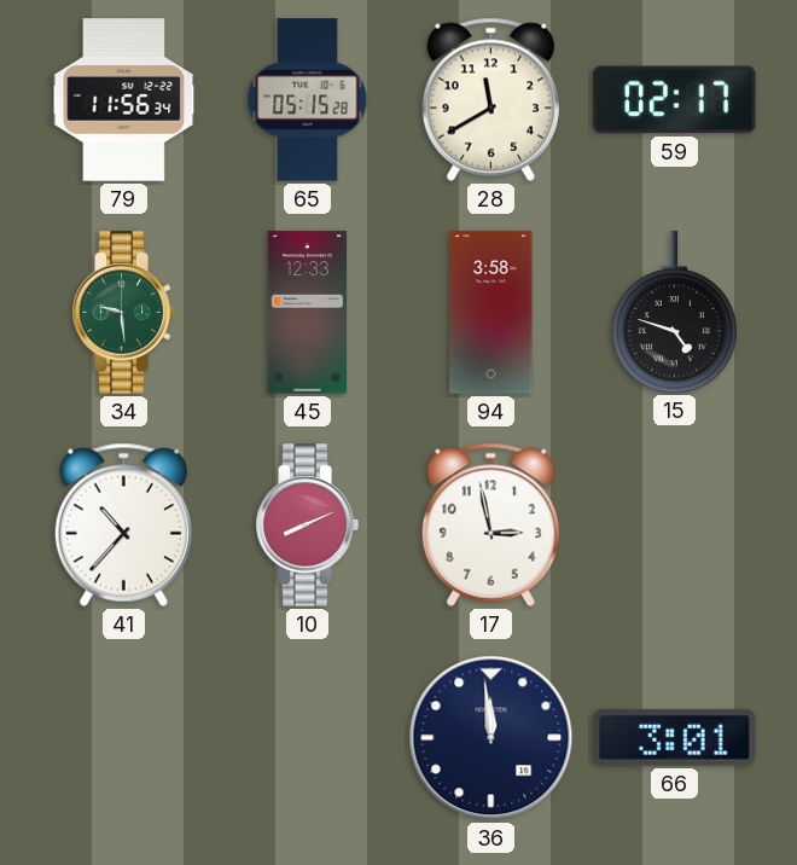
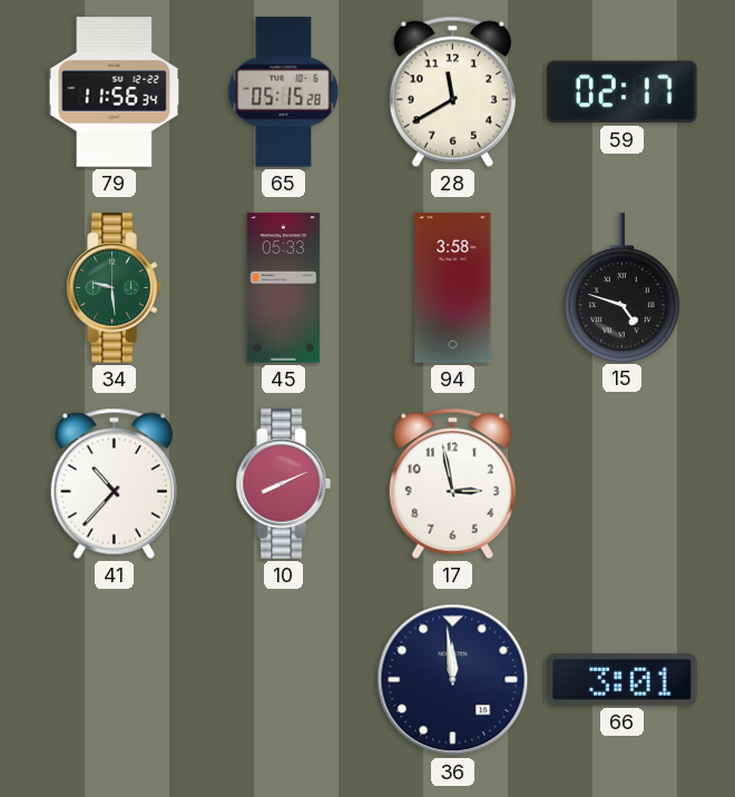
45: 12:33 -> 05:33
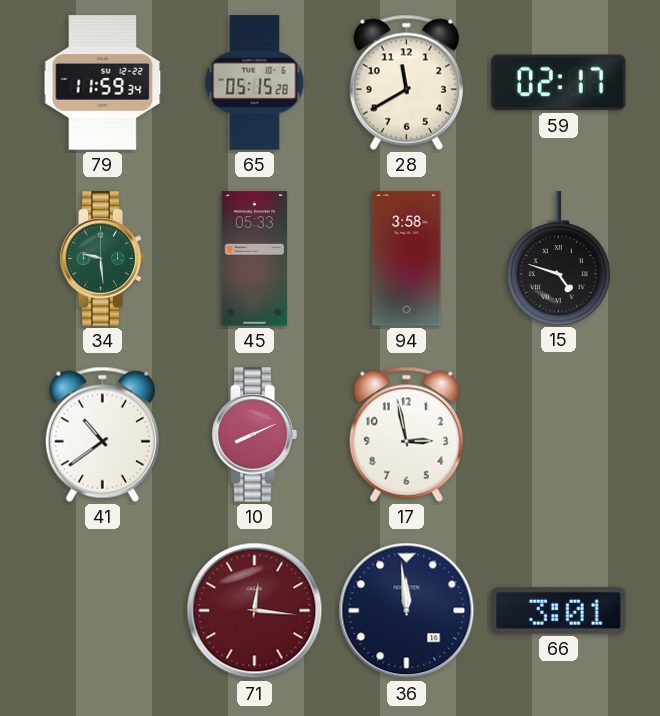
79: 11:56 -> 11:59
41: 10:37 -> 10:39
71: none -> 12:16
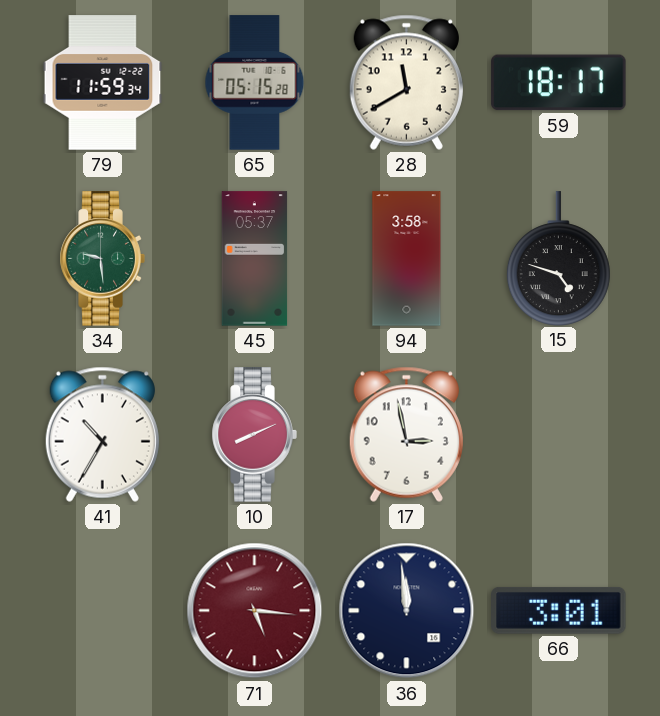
59: 02:17 -> 18:17
45: 05:33 -> 05:37
41: 10:39 -> 10:35
71: 12:16 -> 5:16
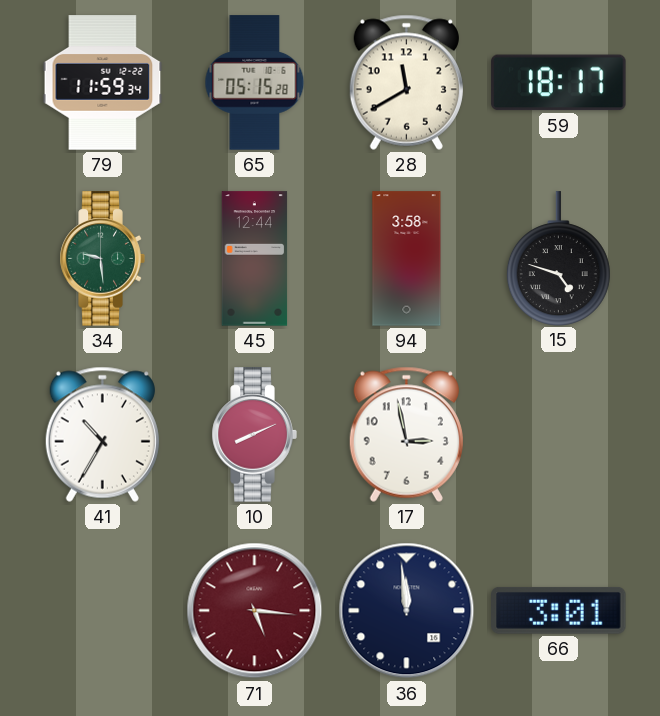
45: 05:37 -> 12:44
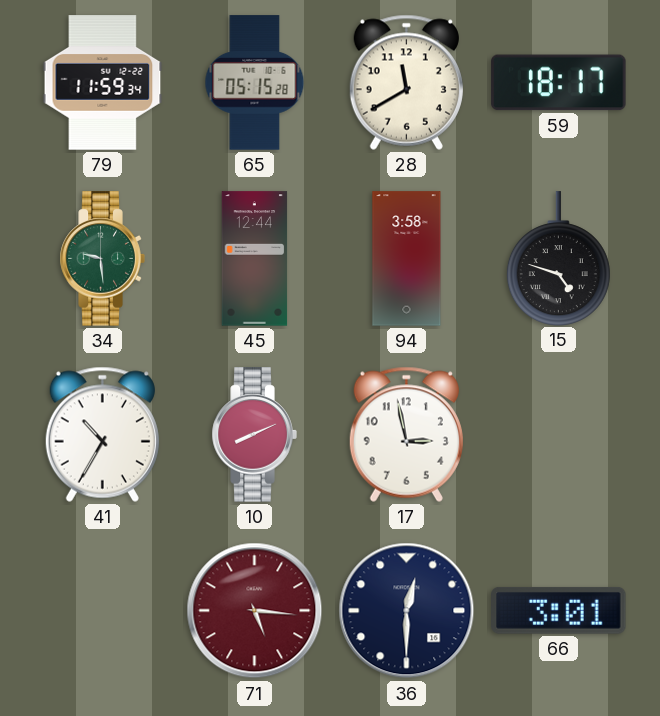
36: 11:59 -> 12:30
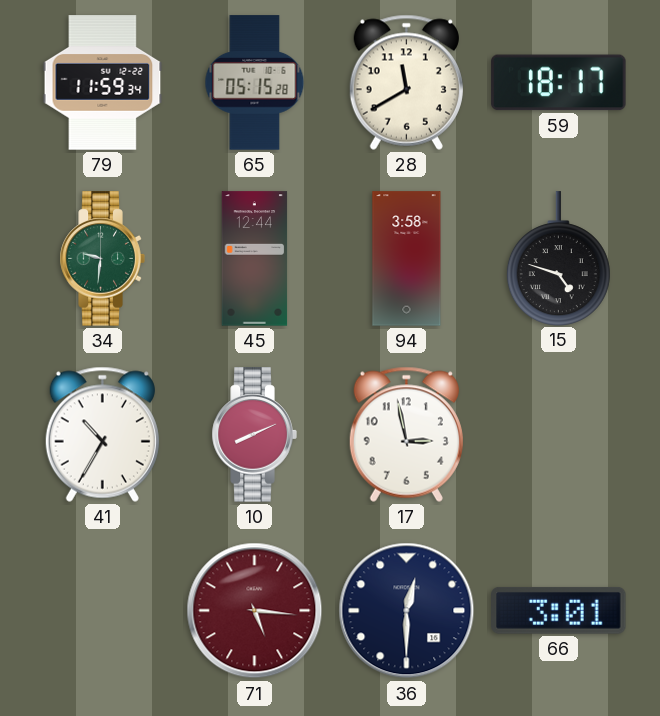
34: 9:29 -> 9:31
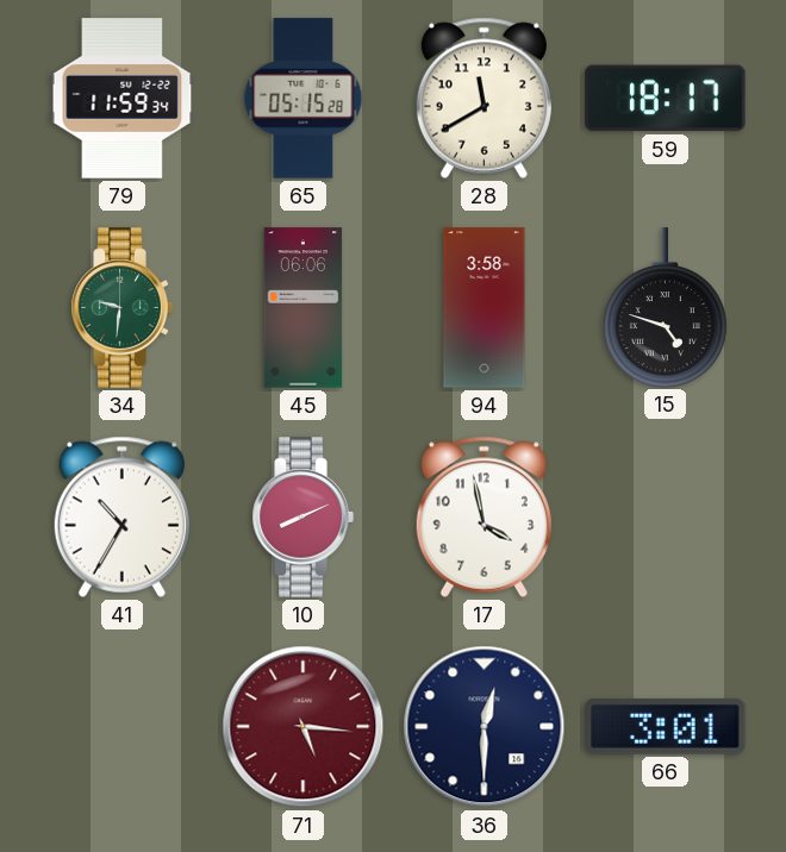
45: 12:44 -> 06:06
17: 2:58 -> 3:58
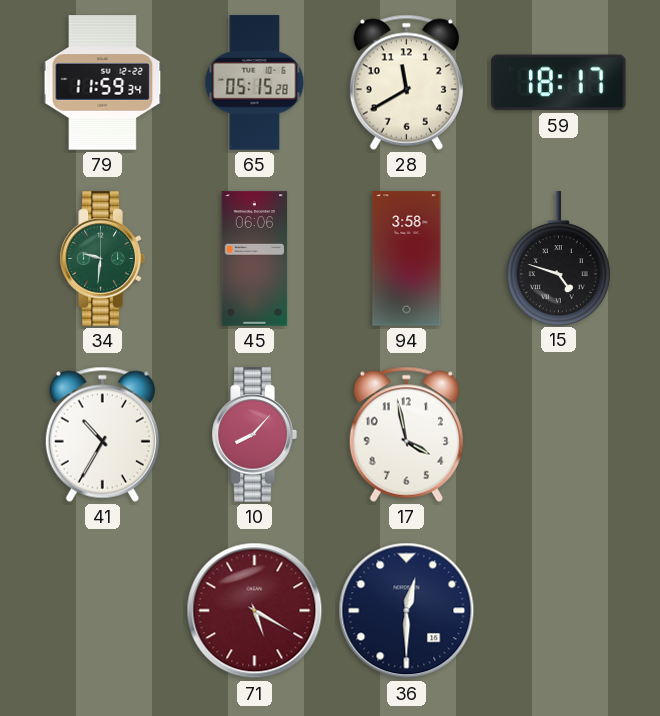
10: 8:11 -> 8:07
71: 5:16 -> 5:20
66: 3:01 -> none
